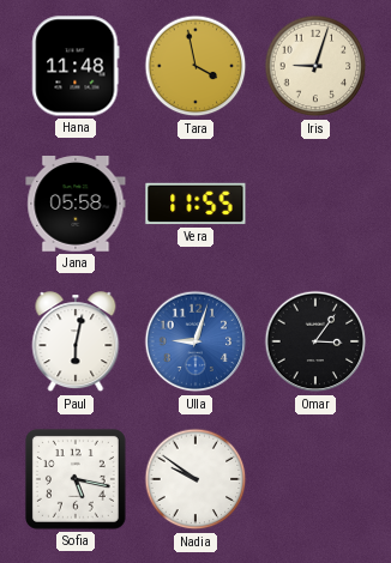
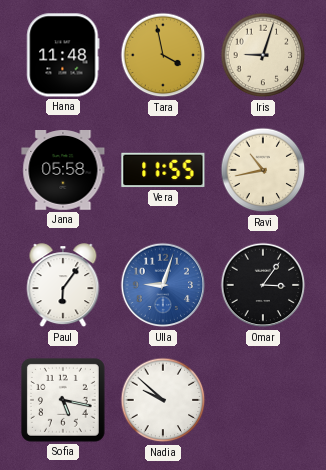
Ravi: none -> 10:43
Paul: 6:02 -> 6:06
Nadia: 9:51 -> 9:52
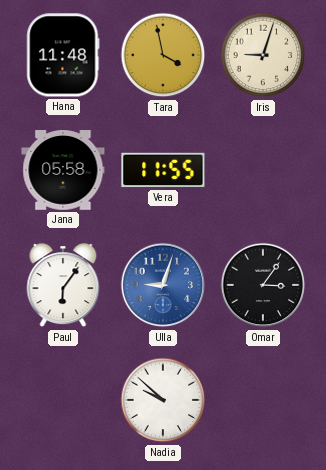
Ravi: 10:43 -> none
Sofia: 5:17 -> none
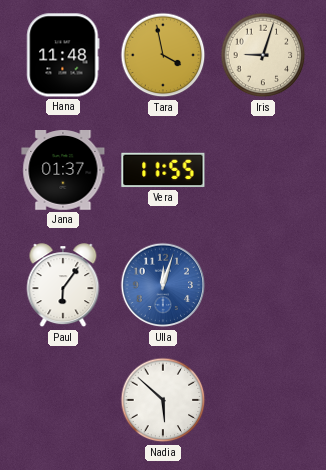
Jana: 05:58 -> 01:37
Ulla: 9:03 -> 12:03
Omar: 3:06 -> none
Nadia: 9:52 -> 5:52
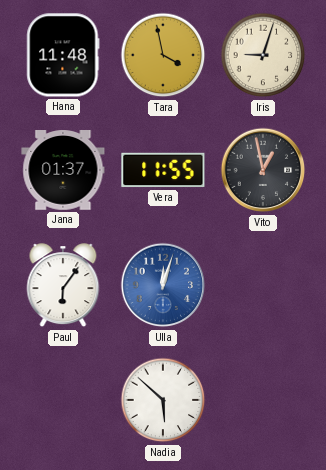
Vito: none -> 12:58
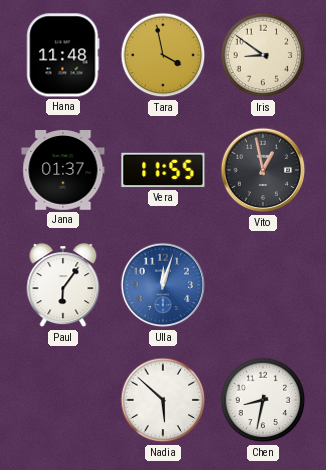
Iris: 9:03 -> 8:51
Chen: none -> 8:32
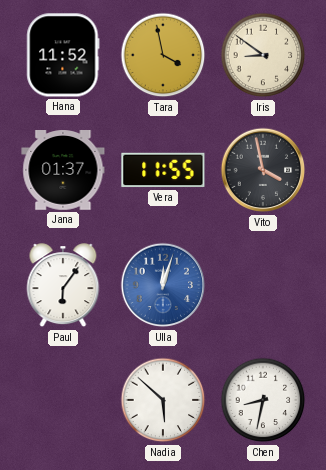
Hana: 11:48 -> 11:52
Vito: 12:58 -> 3:58
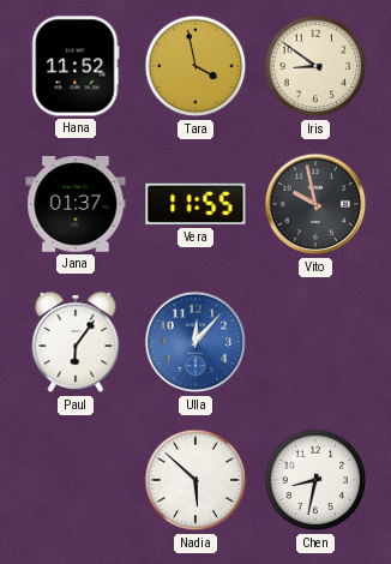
Vito: 3:58 -> 9:58
Ulla: 12:03 -> 12:07
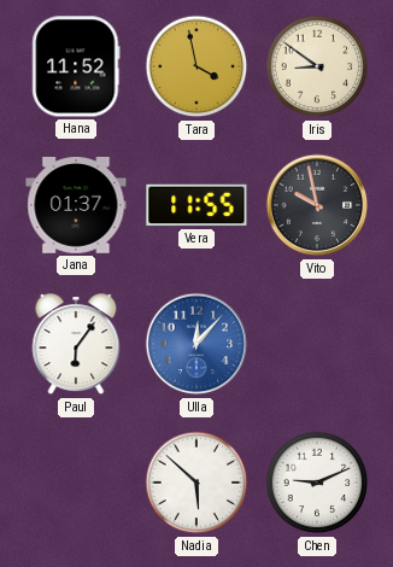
Chen: 8:32 -> 9:11
